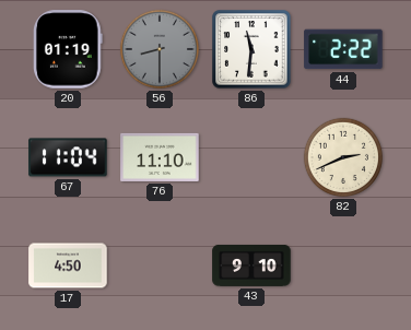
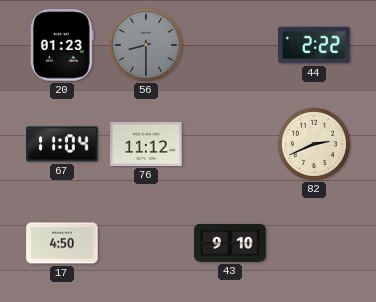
20: 01:19 -> 01:23
86: 11:31 -> none
76: 11:10 -> 11:12
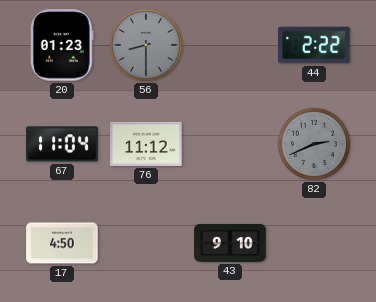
82 dial: cream -> grey
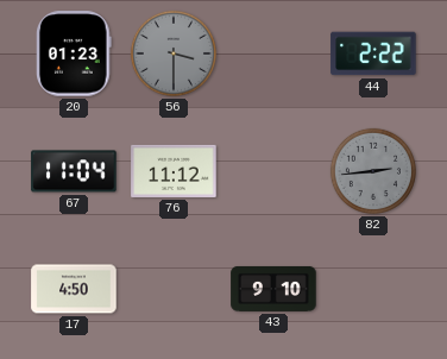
56: 8:30 -> 3:30
82: 2:41 -> 2:44
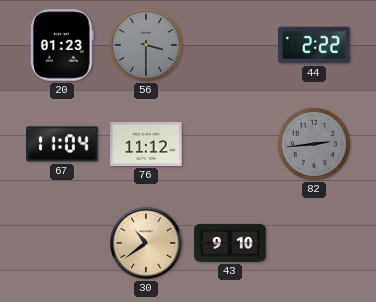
17: 4:50 -> none
30: none -> 10:39
